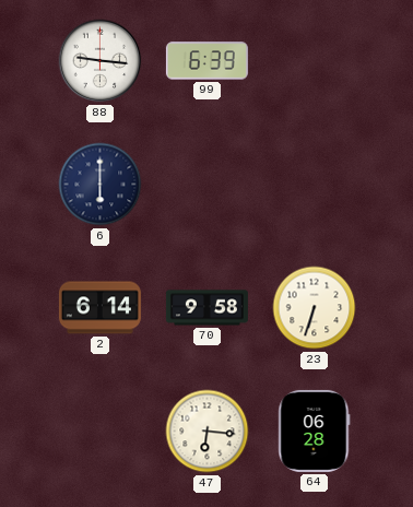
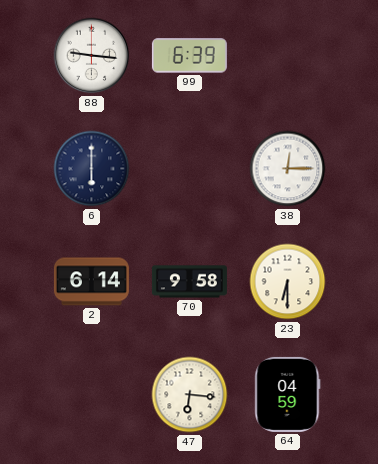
38: none -> 12:15
23: 6:33 -> 6:30
64: 06:28 -> 04:59
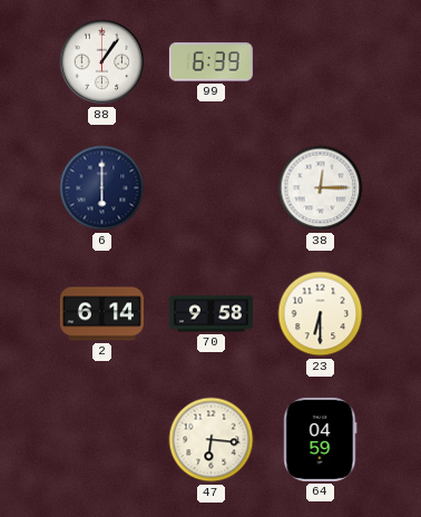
88: 9:16 -> 1:06
